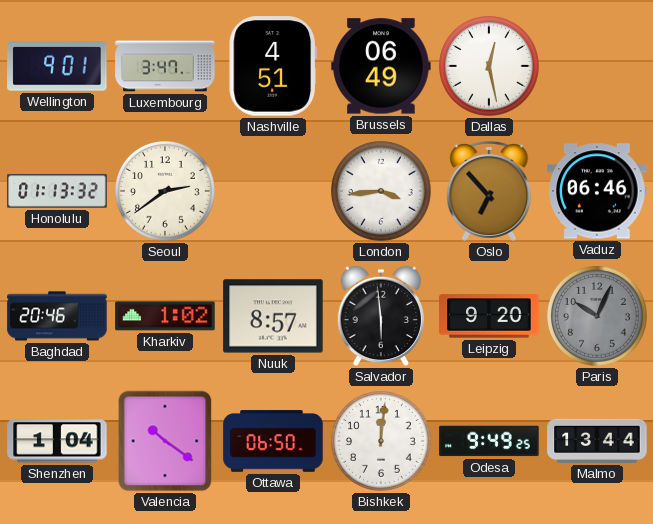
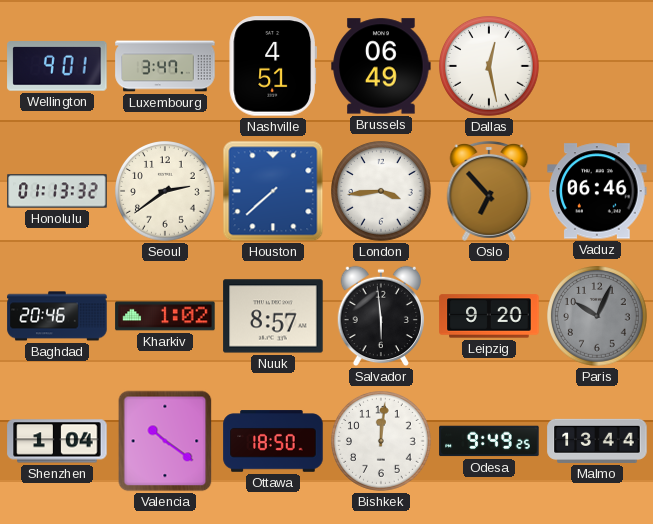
Houston: none -> 7:38
Ottawa: 06:50 -> 18:50
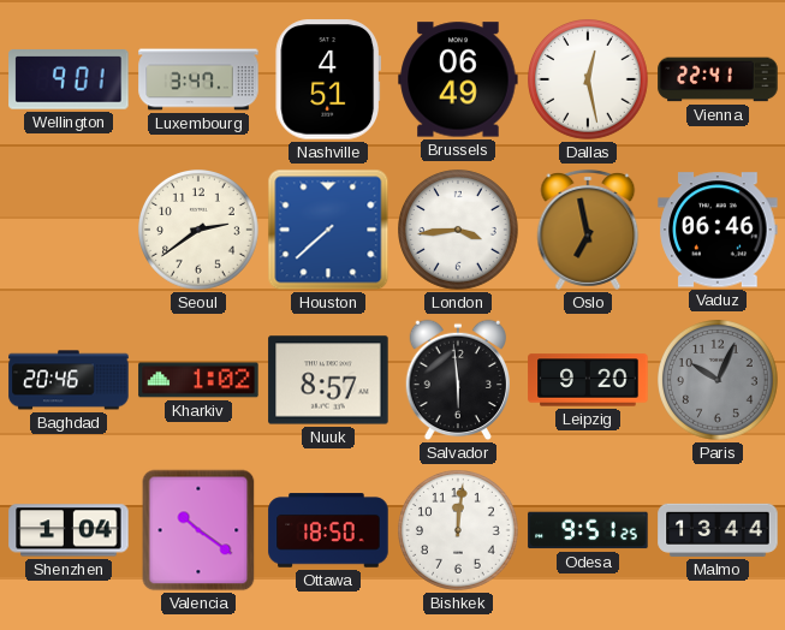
Vienna: none -> 22:41
Honolulu: 01:13 -> none
Oslo: 6:53 -> 6:58
Odesa: 9:49 -> 9:51
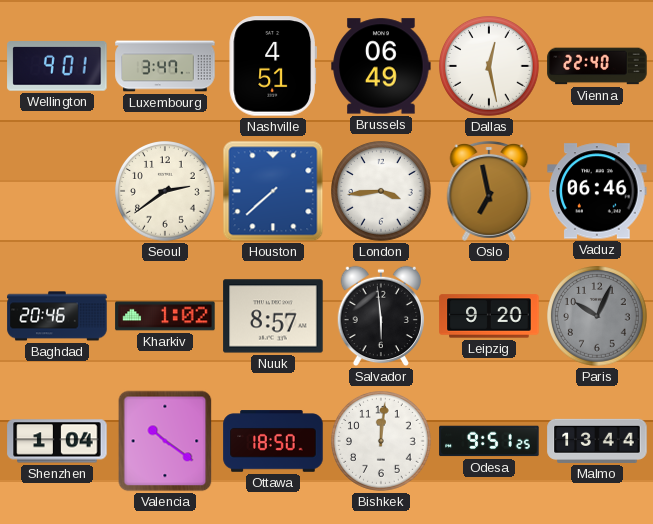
Vienna: 22:41 -> 22:40
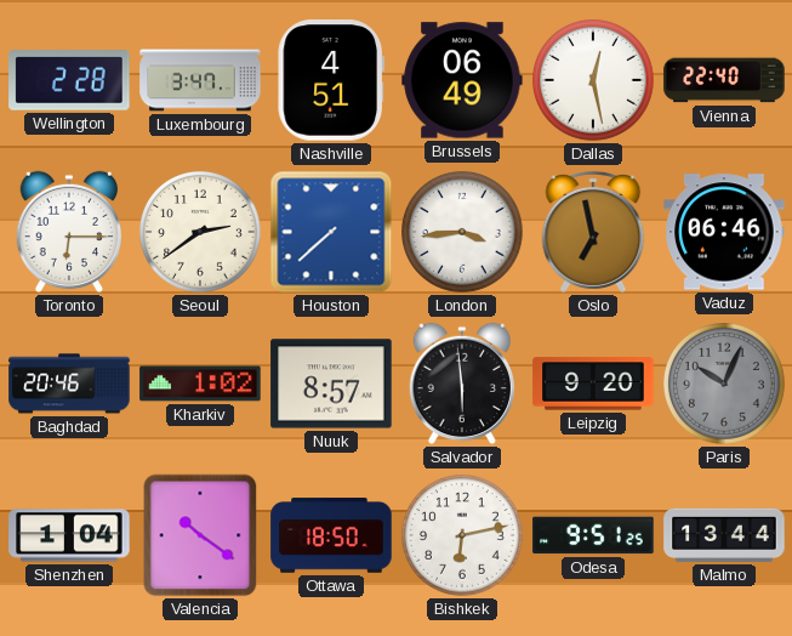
Wellington: 9:01 -> 2:28
Toronto: none -> 6:15
Bishkek: 12:01 -> 6:13
